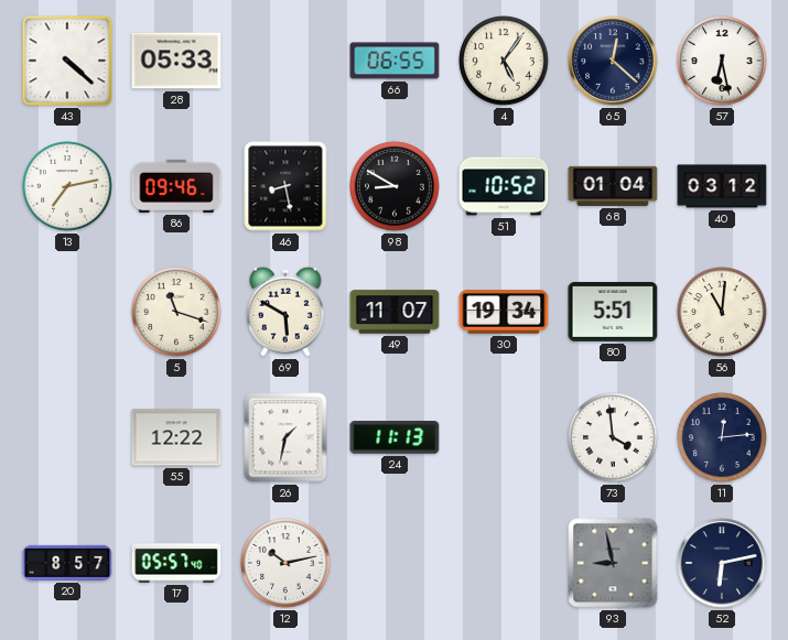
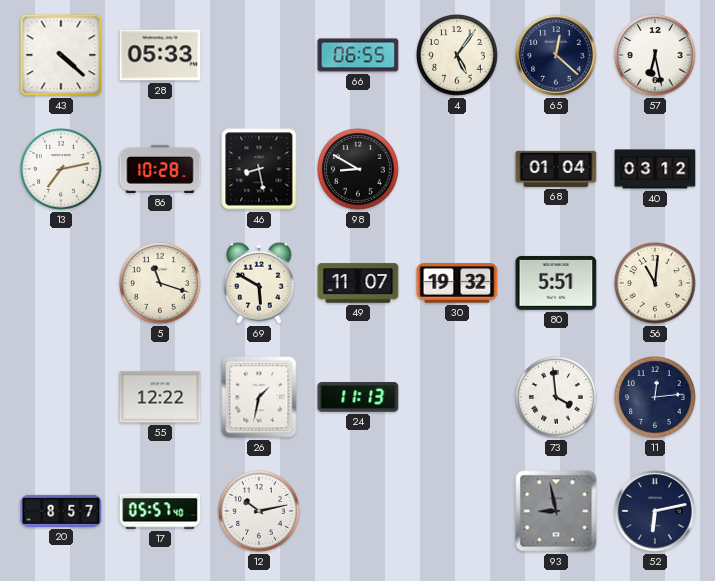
86: 09:46 -> 10:28
51: 10:52 -> none
30: 19:34 -> 19:32
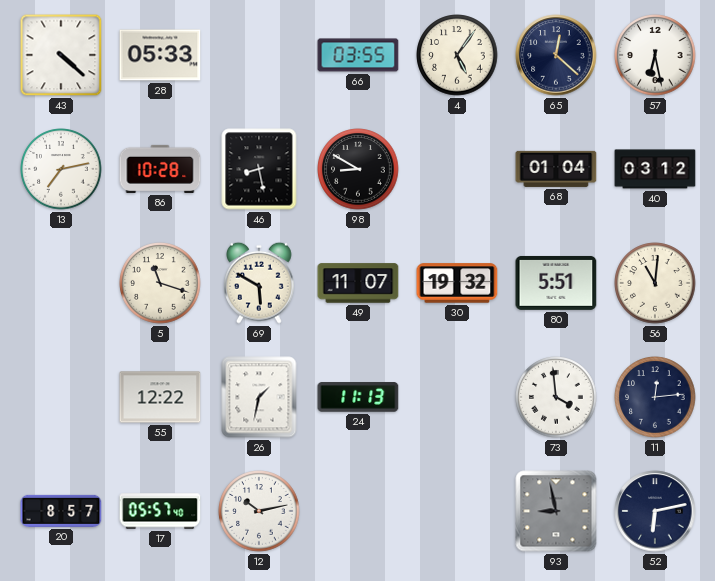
66: 06:55 -> 03:55
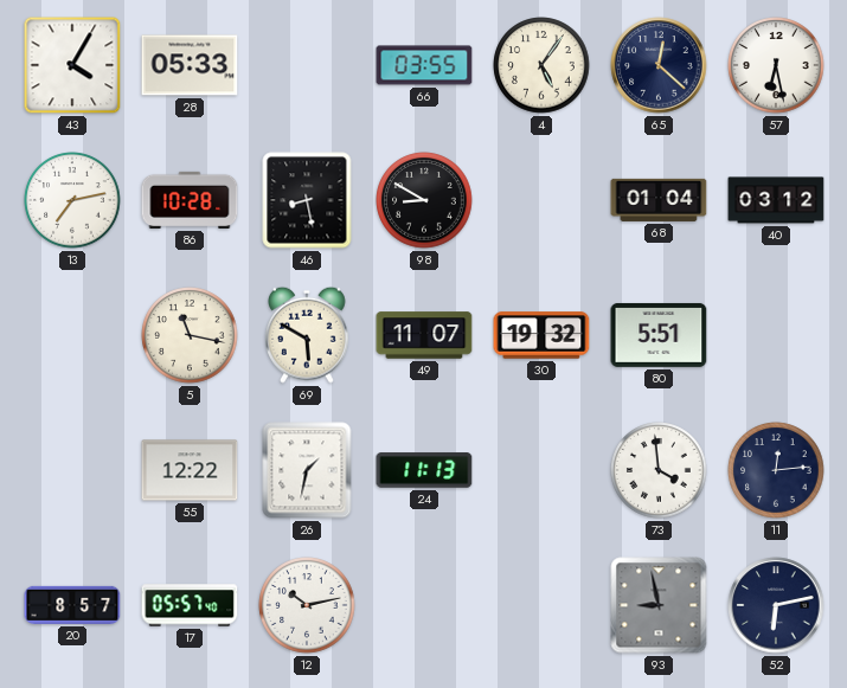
43: 4:22 -> 4:05
5: 11:18 -> 11:17
56: 11:01 -> none
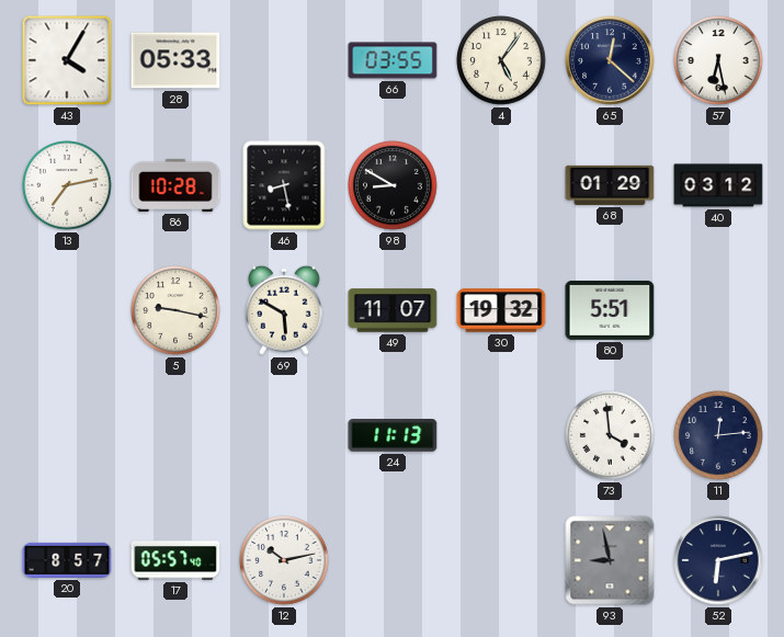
68: 01:04 -> 01:29
5: 11:17 -> 9:17
55: 12:22 -> none
26: 1:32 -> none
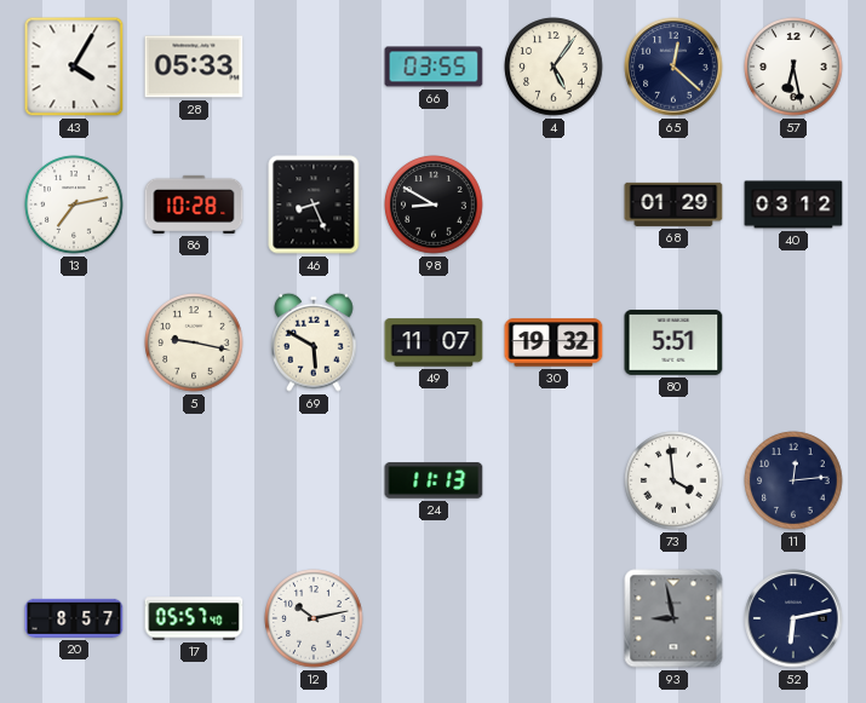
46: 8:28 -> 8:26
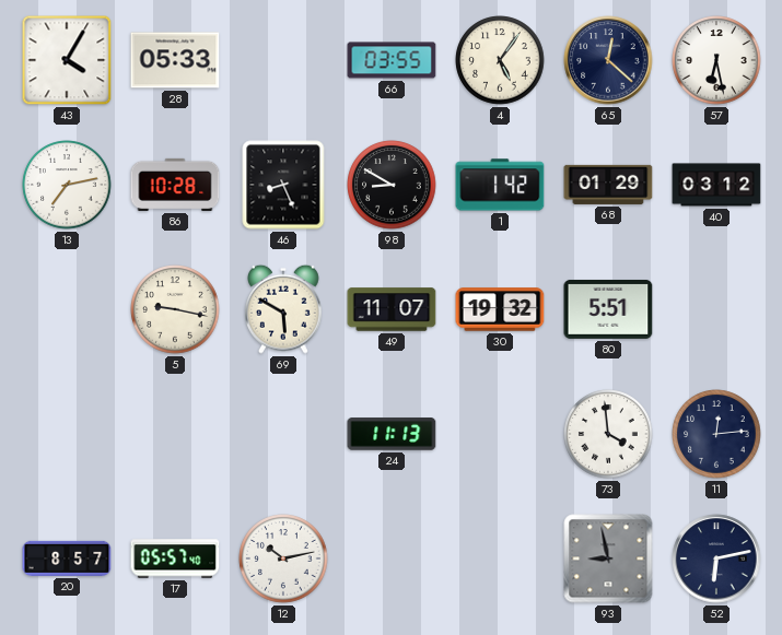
1: none -> 1:42
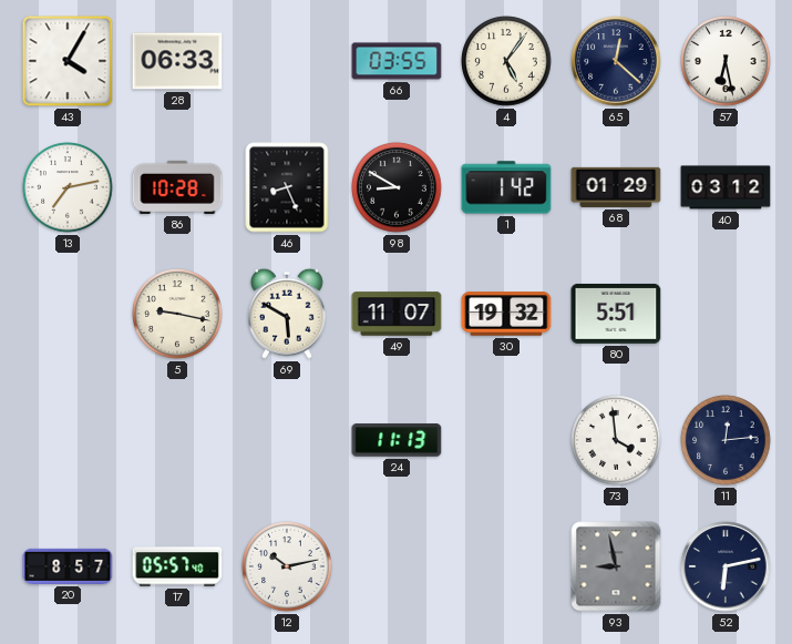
28: 05:33 -> 06:33
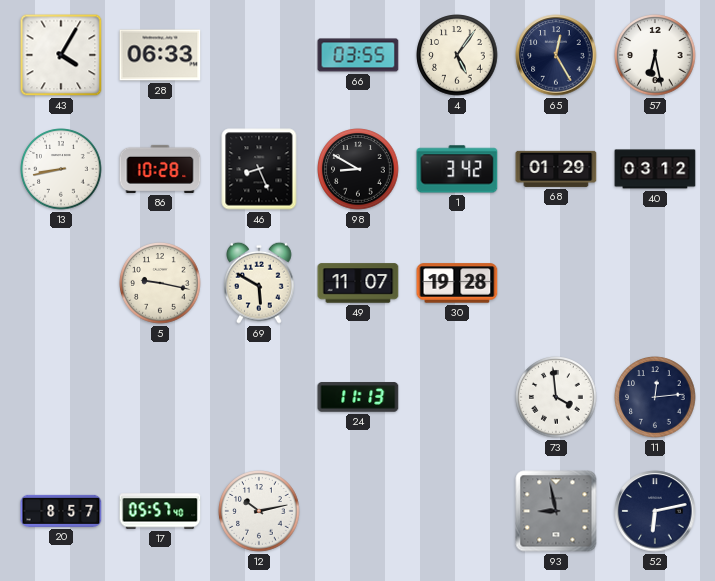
65: 12:22 -> 12:25
13: 7:13 -> 8:43
1: 1:42 -> 3:42
30: 19:32 -> 19:28
80: 5:51 -> none
